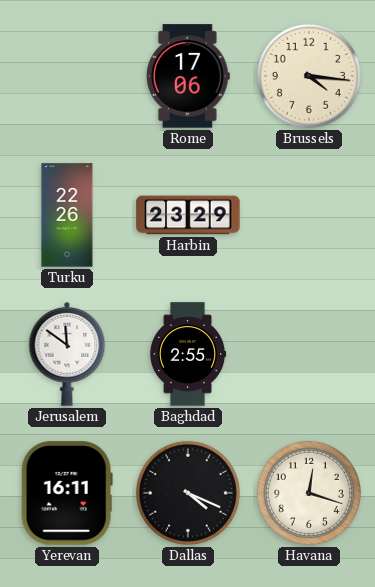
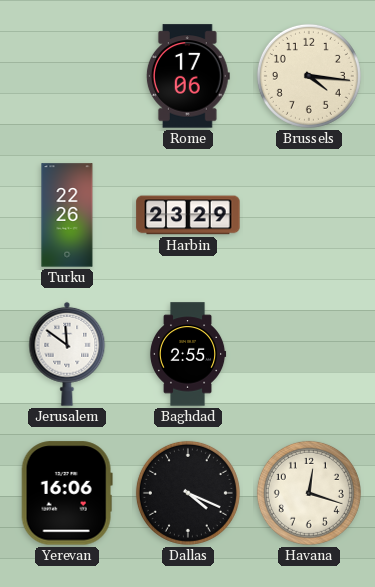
Yerevan: 16:11 -> 16:06
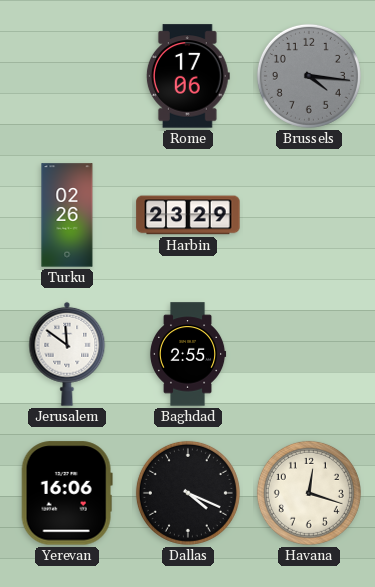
Brussels dial: cream -> grey
Turku: 22:26 -> 02:26
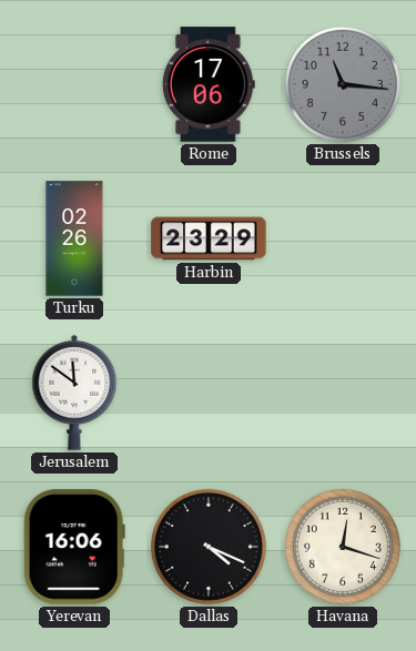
Brussels: 4:16 -> 11:16
Baghdad: 2:55 -> none
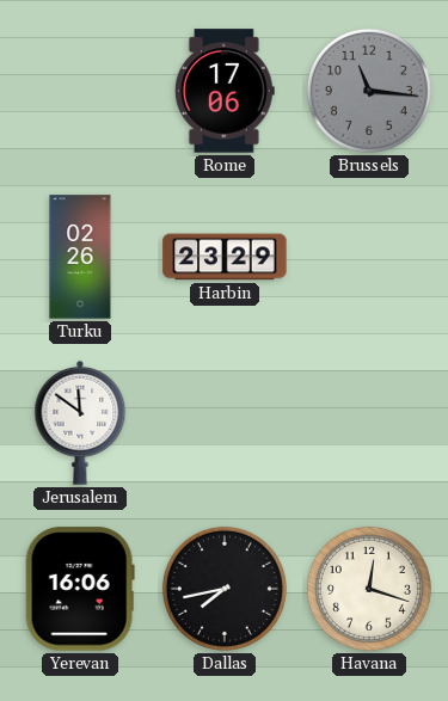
Dallas: 4:19 -> 7:43
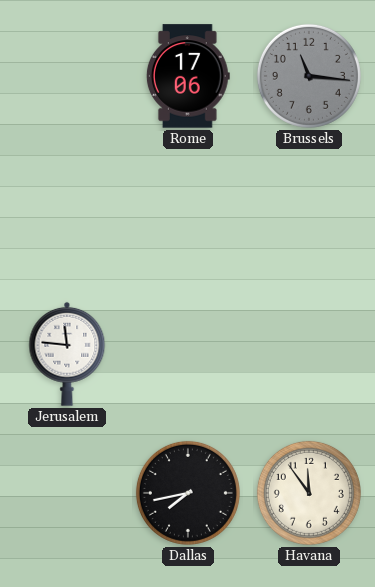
Turku: 02:26 -> none
Harbin: 23:29 -> none
Jerusalem: 11:51 -> 11:46
Yerevan: 16:06 -> none
Havana: 12:18 -> 11:54
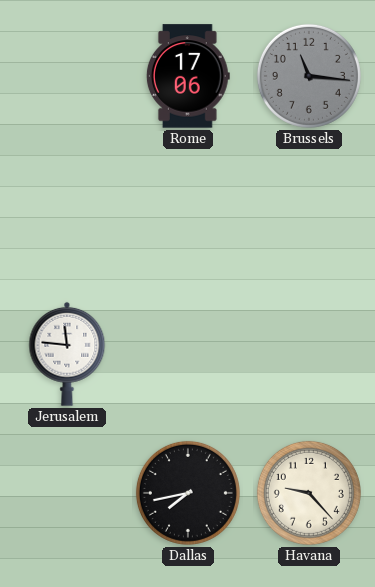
Havana: 11:54 -> 9:23
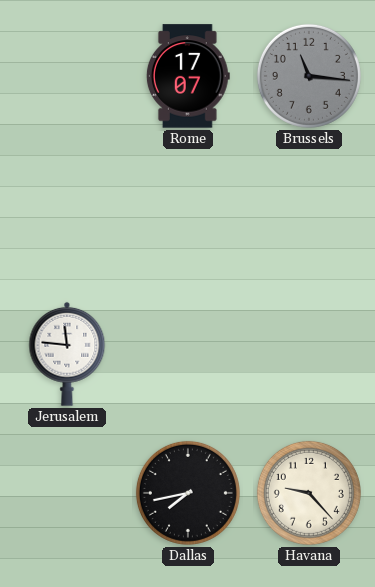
Rome: 17:06 -> 17:07
